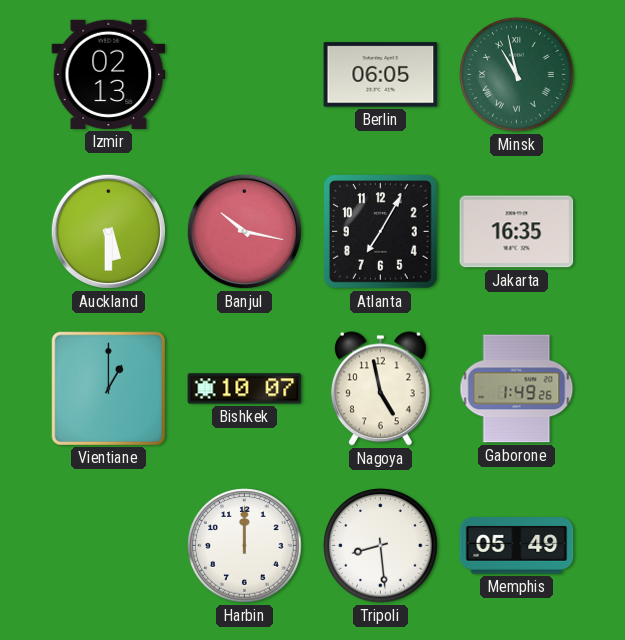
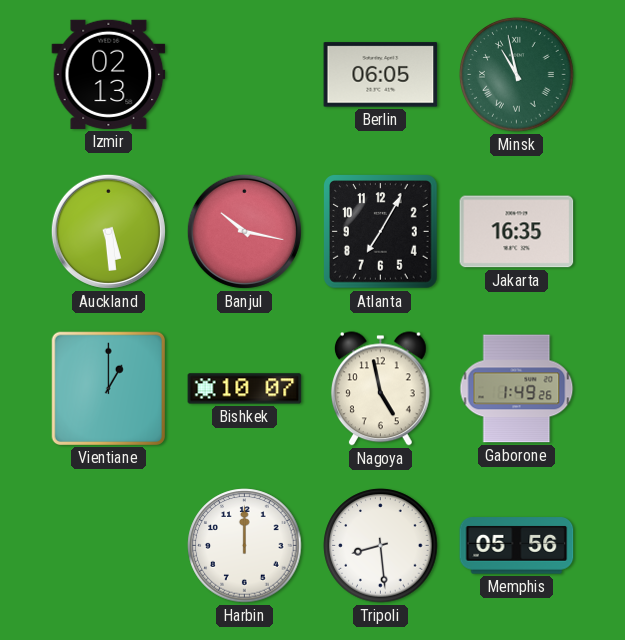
Auckland: 5:30 -> 5:29
Memphis: 05:49 -> 05:56
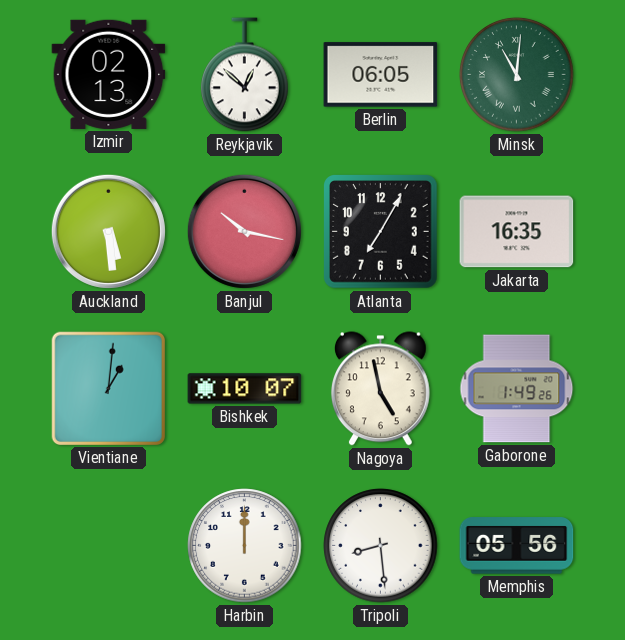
Reykjavik: none -> 12:52
Minsk: 10:58 -> 11:01
Vientiane: 1:00 -> 1:01
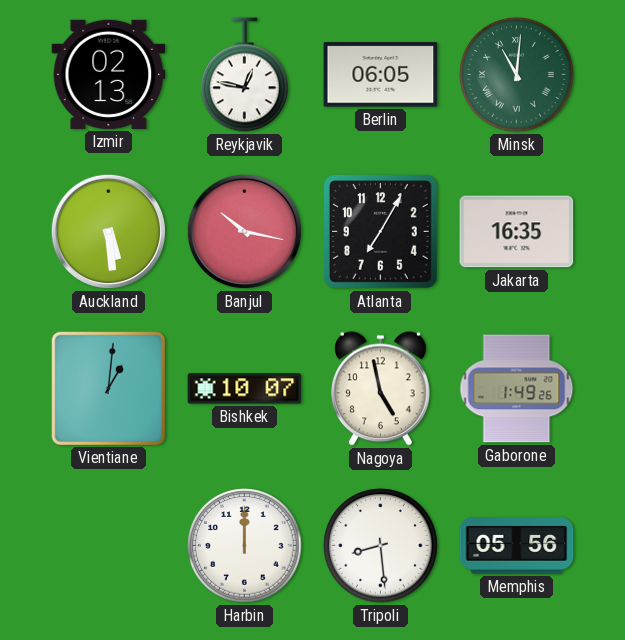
Reykjavik: 12:52 -> 12:47
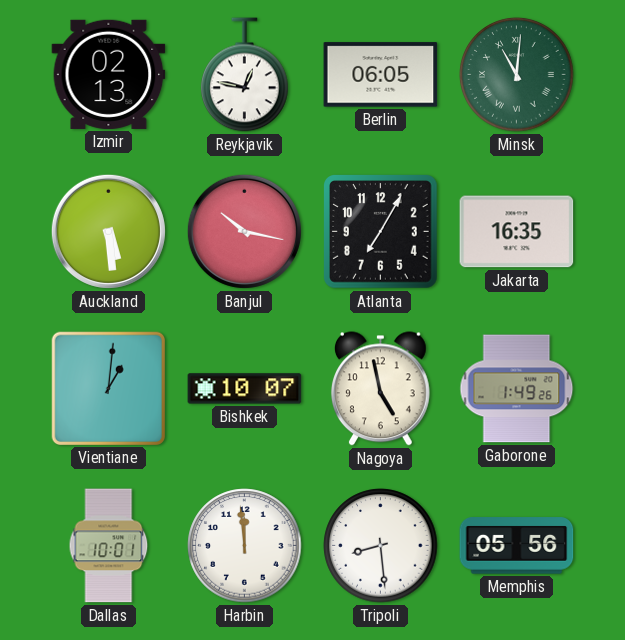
Dallas: none -> 10:01
Harbin: 12:00 -> 11:59
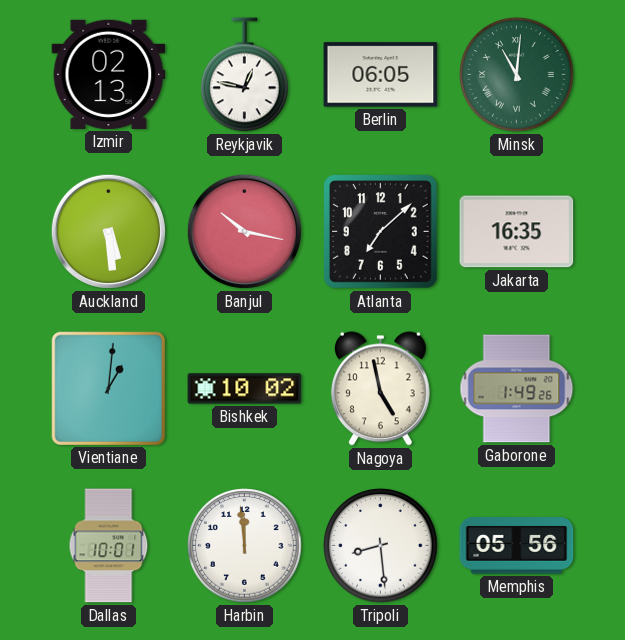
Atlanta: 7:05 -> 7:08
Bishkek: 10:07 -> 10:02
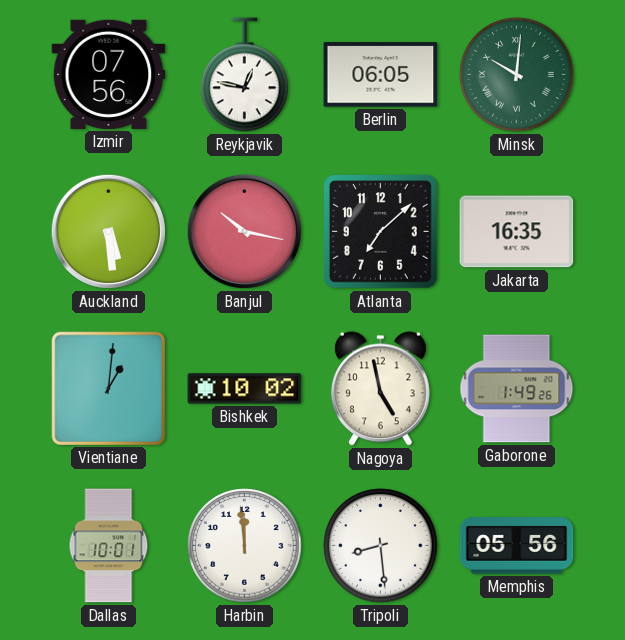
Izmir: 02:13 -> 07:56
Minsk: 11:01 -> 10:01
